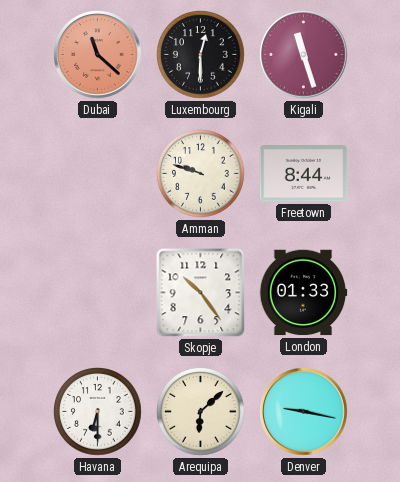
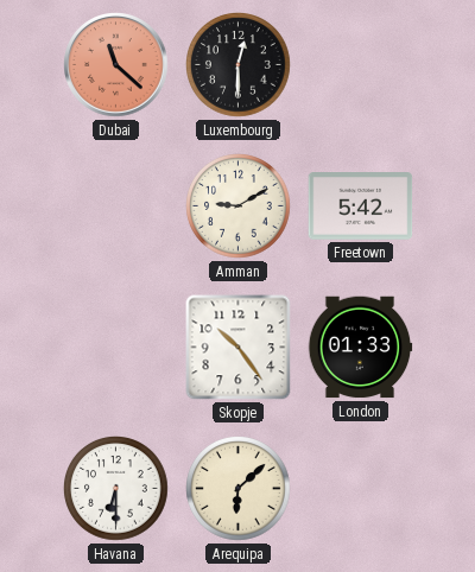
Kigali: 11:27 -> none
Amman: 9:48 -> 9:10
Freetown: 8:44 -> 5:42
Denver: 9:17 -> none
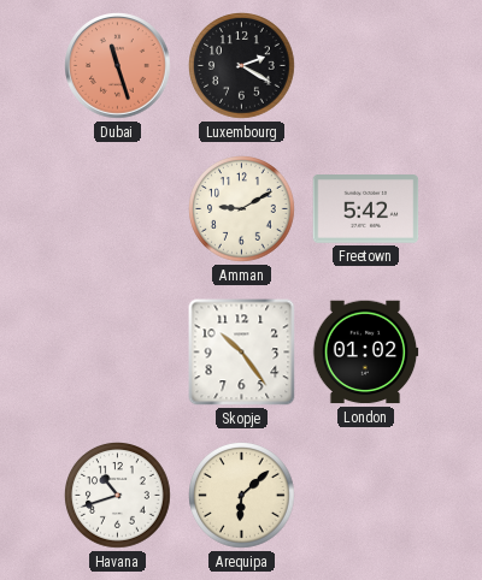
Dubai: 11:22 -> 11:27
Luxembourg: 12:30 -> 2:20
London: 01:33 -> 01:02
Havana: 6:30 -> 10:42
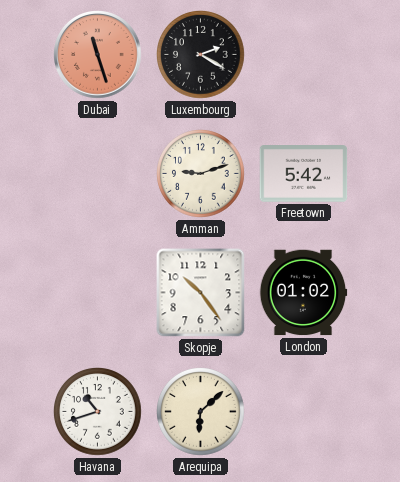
Amman: 9:10 -> 9:12
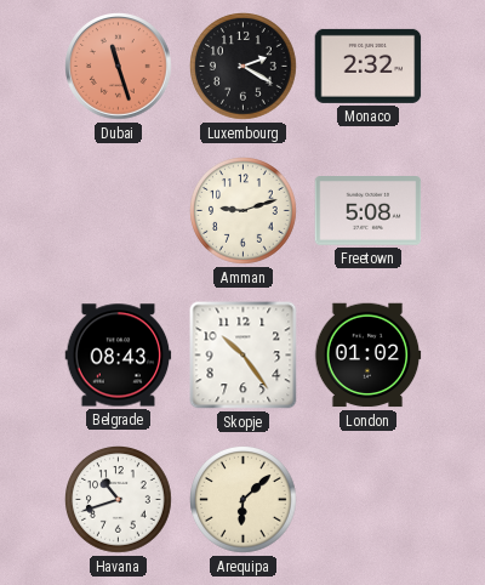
Monaco: none -> 2:32
Freetown: 5:42 -> 5:08
Belgrade: none -> 08:43
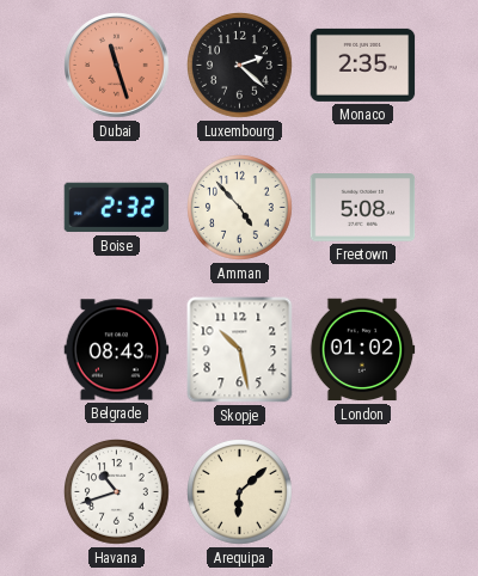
Luxembourg: 2:20 -> 2:22
Monaco: 2:32 -> 2:35
Boise: none -> 2:32
Amman: 9:12 -> 4:53
Skopje: 10:24 -> 10:28
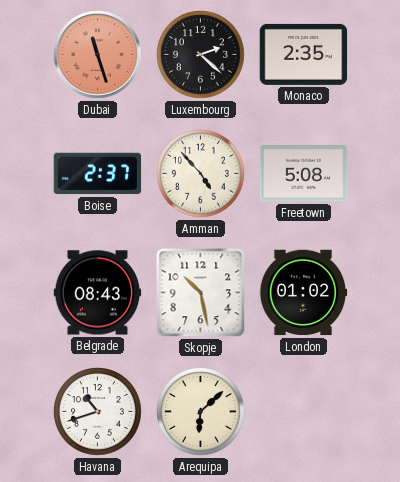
Boise: 2:32 -> 2:37
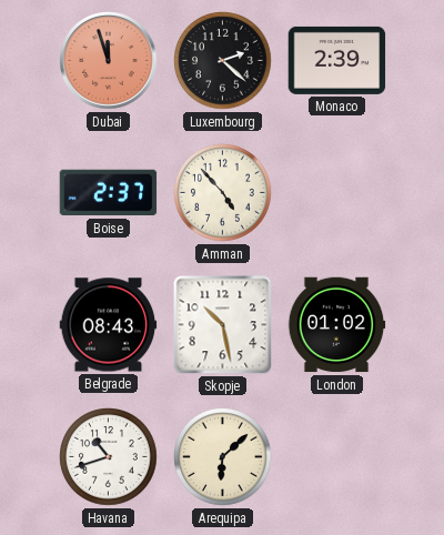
Dubai: 11:27 -> 11:57
Monaco: 2:35 -> 2:39
Freetown: 5:08 -> none
